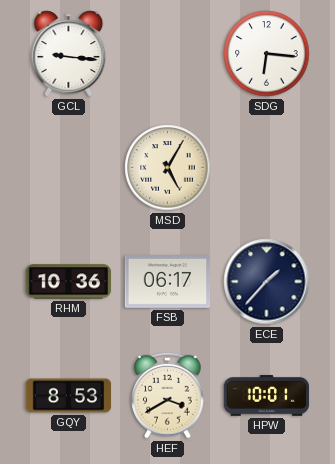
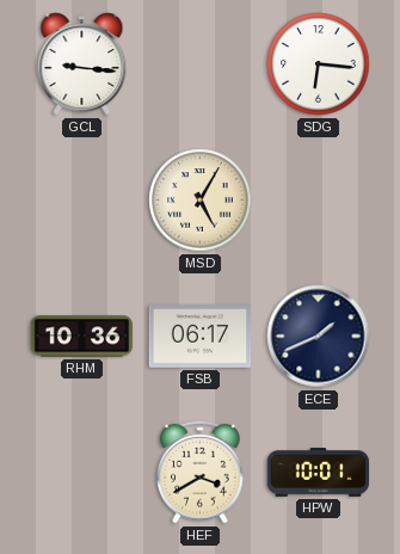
ECE: 1:37 -> 1:41
GQY: 8:53 -> none
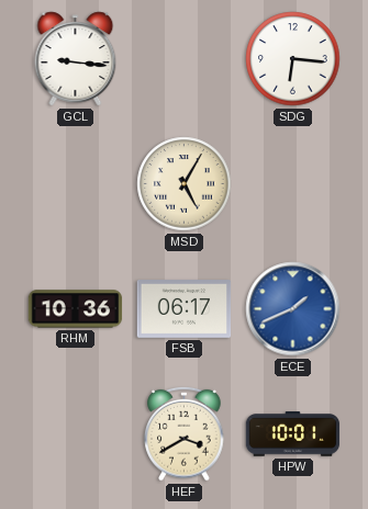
ECE dial: navy -> blue
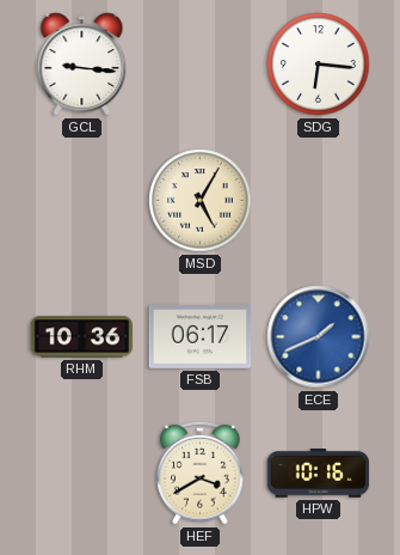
HPW: 10:01 -> 10:16
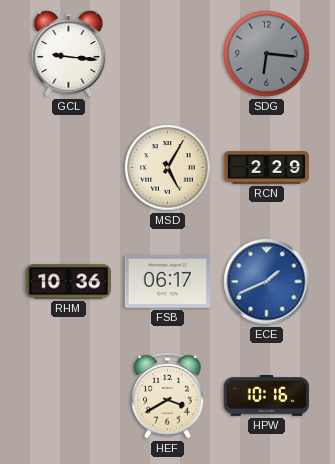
SDG dial: white -> grey
RCN: none -> 2:29
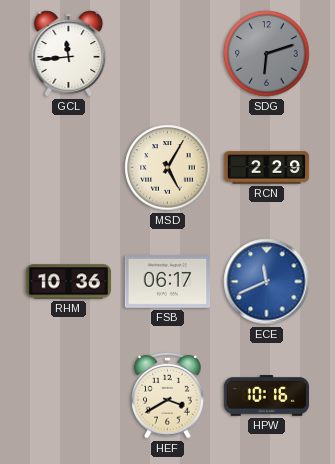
GCL: 9:16 -> 11:44
SDG: 6:16 -> 6:12
ECE: 1:41 -> 11:41
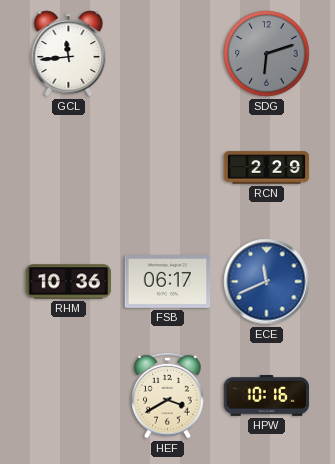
MSD: 5:05 -> none
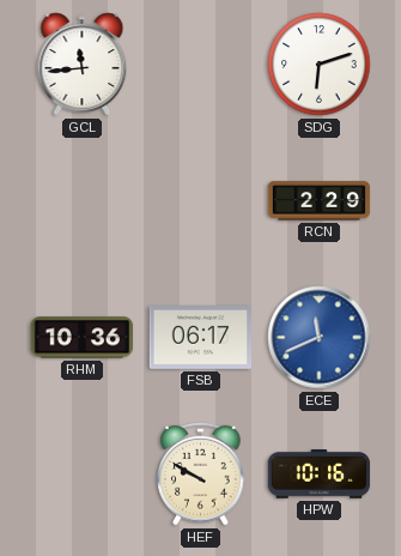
SDG dial: grey -> white
HEF: 3:40 -> 9:50
